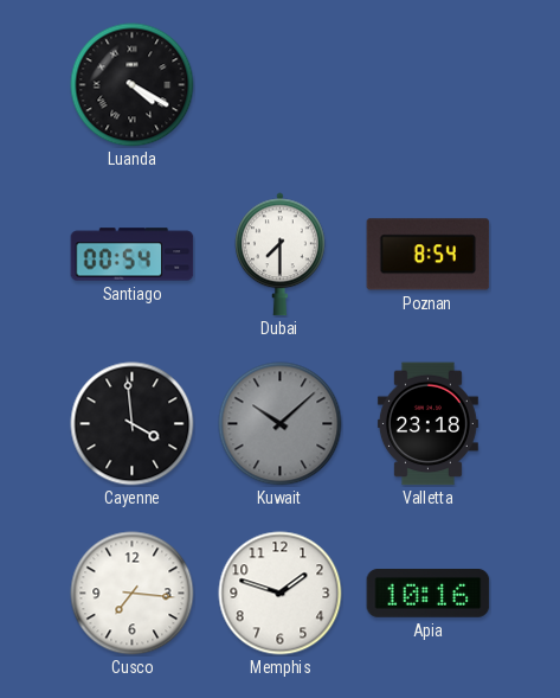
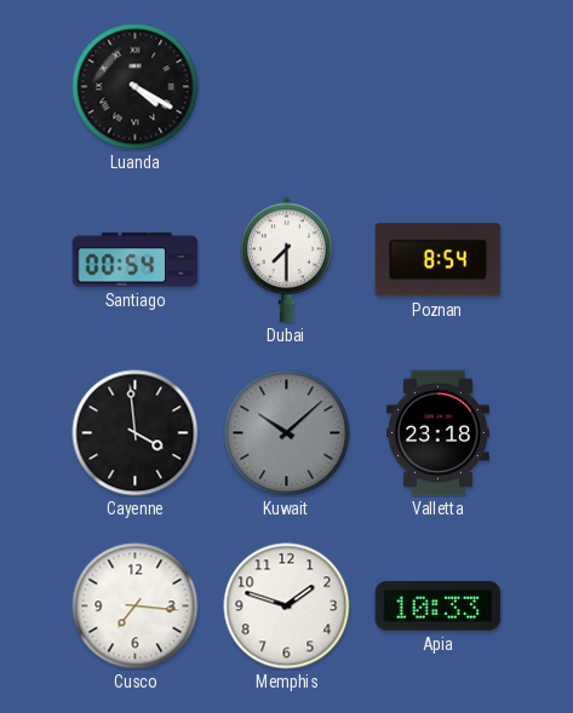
Apia: 10:16 -> 10:33
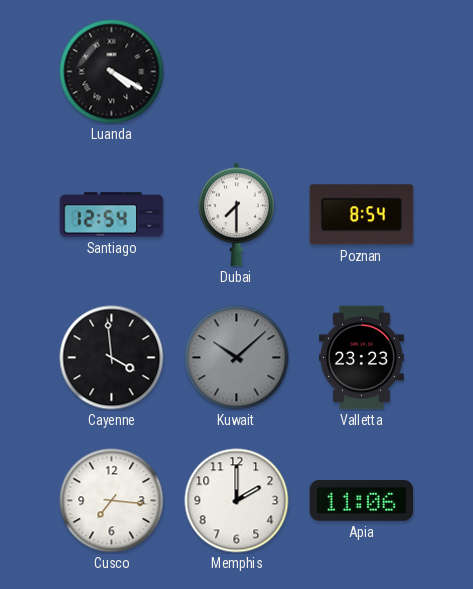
Santiago: 00:54 -> 12:54
Valletta: 23:18 -> 23:23
Memphis: 1:48 -> 2:00
Apia: 10:33 -> 11:06
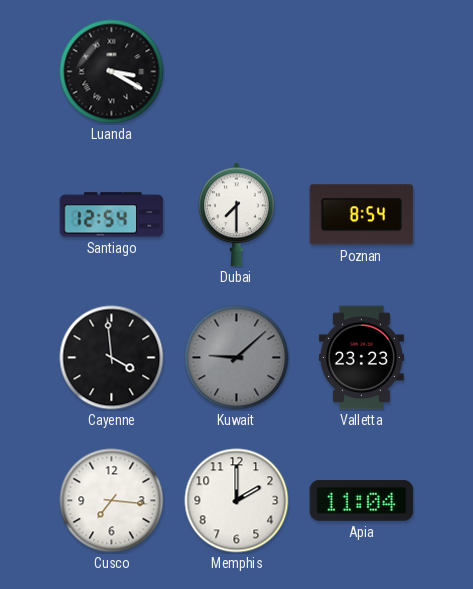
Luanda: 4:20 -> 3:20
Kuwait: 10:08 -> 9:08
Apia: 11:06 -> 11:04
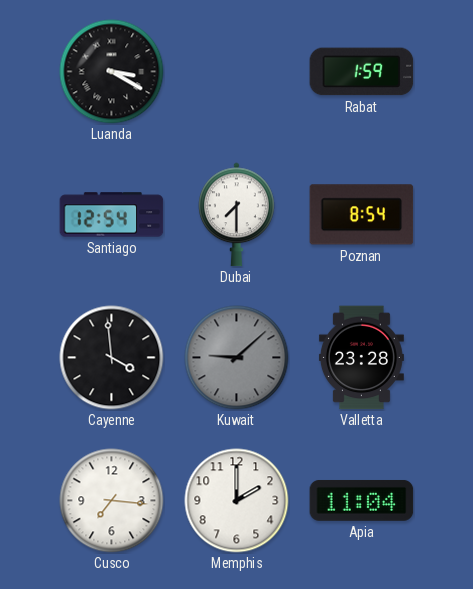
Rabat: none -> 1:59
Valletta: 23:23 -> 23:28
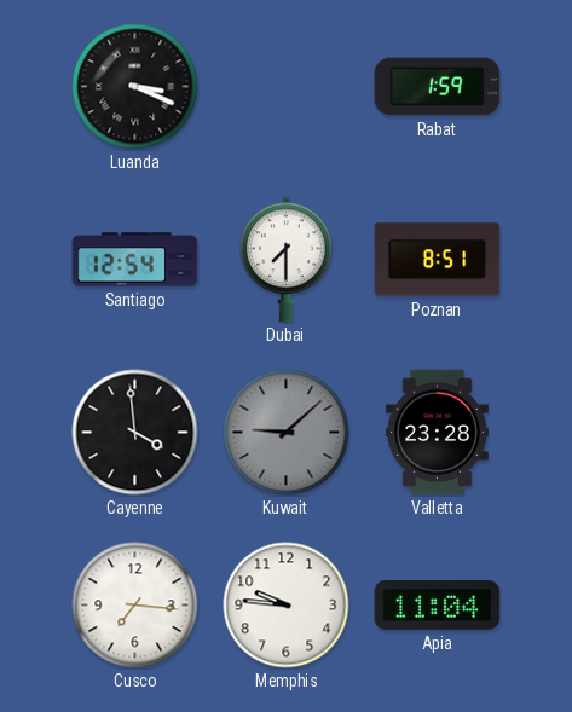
Luanda: 3:20 -> 3:19
Poznan: 8:54 -> 8:51
Memphis: 2:00 -> 9:46
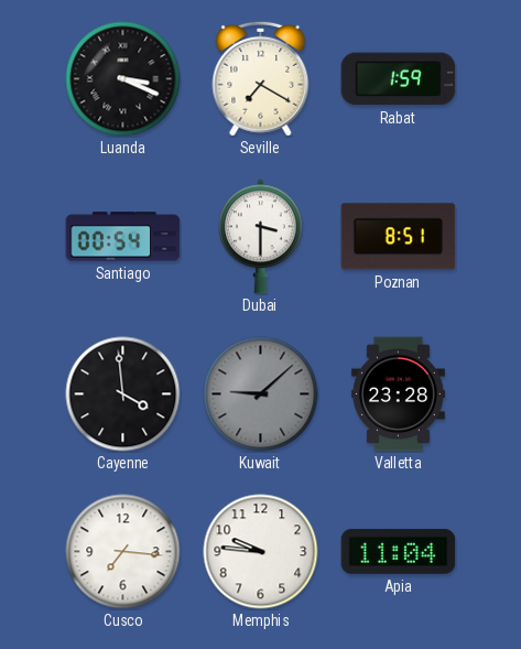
Seville: none -> 7:20
Santiago: 12:54 -> 00:54
Dubai: 7:30 -> 3:30
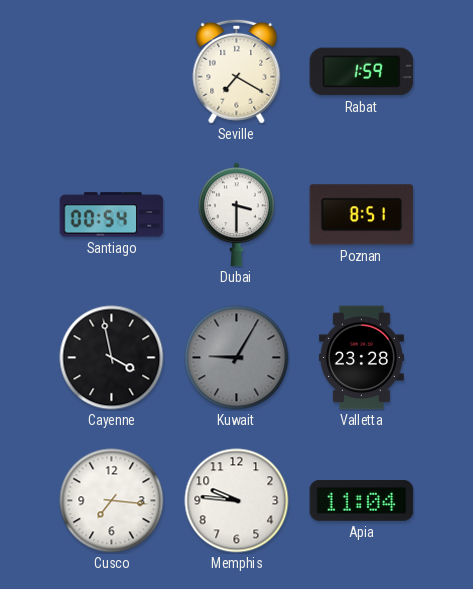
Luanda: 3:19 -> none
Cayenne: 3:59 -> 3:58
Kuwait: 9:08 -> 9:05
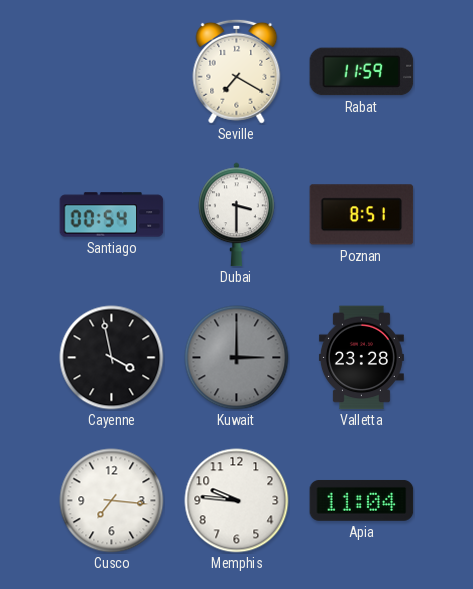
Rabat: 1:59 -> 11:59
Kuwait: 9:05 -> 3:00
